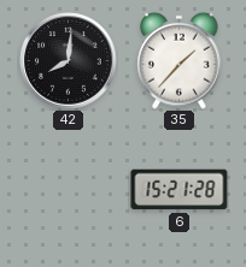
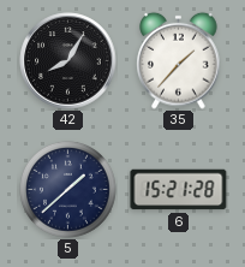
42: 8:01 -> 8:05
5: none -> 1:38
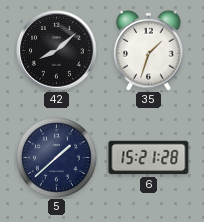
42: 8:05 -> 8:08
35: 1:37 -> 1:33
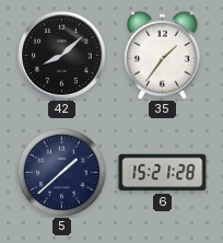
35: 1:33 -> 1:36
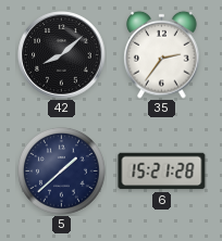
35: 1:36 -> 2:36
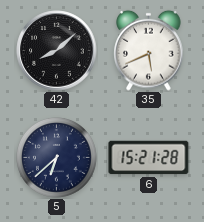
35: 2:36 -> 5:41
5: 1:38 -> 6:38
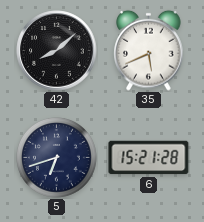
5: 6:38 -> 6:42
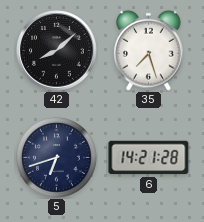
35: 5:41 -> 7:27
6: 15:21 -> 14:21
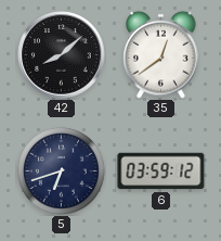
35: 7:27 -> 12:39
6: 14:21 -> 03:59
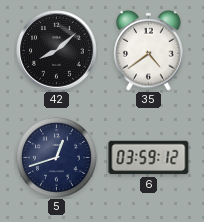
35: 12:39 -> 4:39
5: 6:42 -> 12:42
